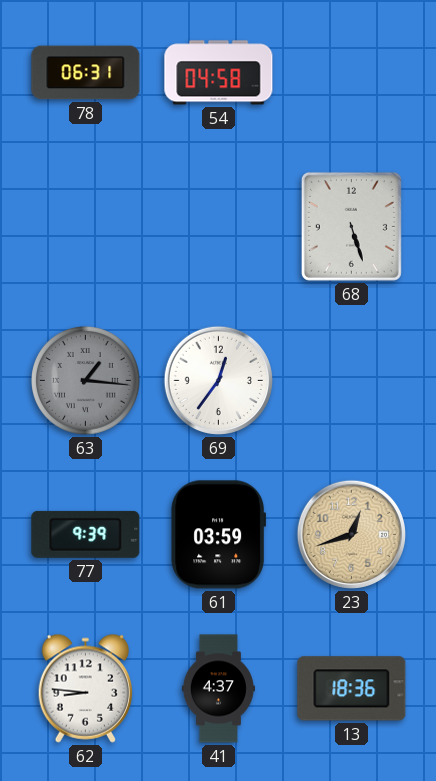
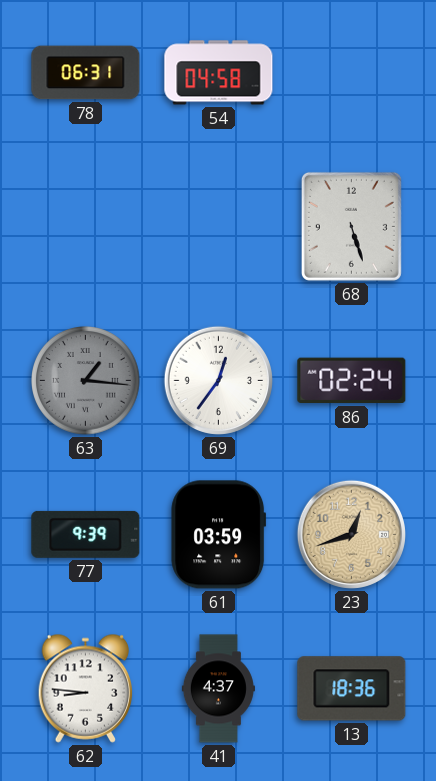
86: none -> 02:24
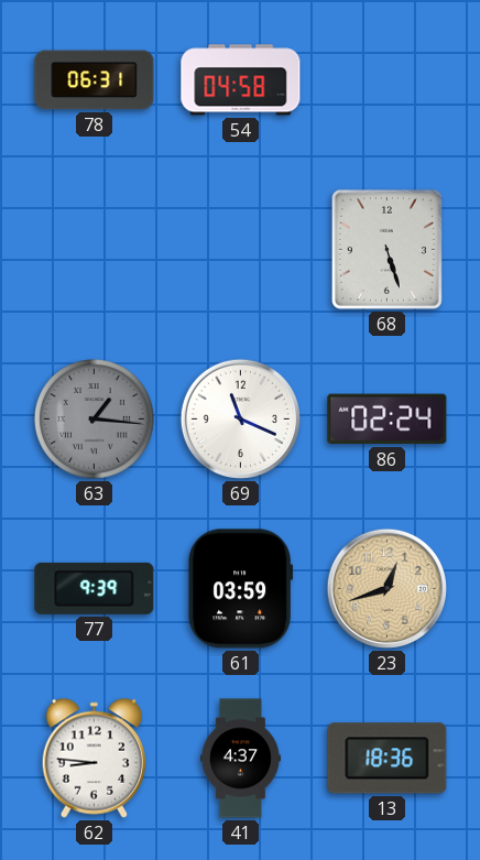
69: 12:36 -> 11:19
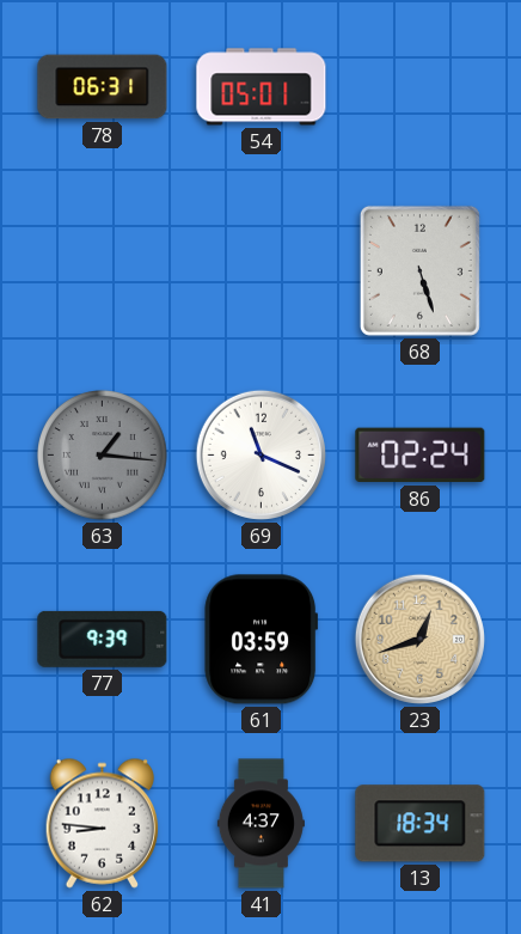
54: 04:58 -> 05:01
13: 18:36 -> 18:34
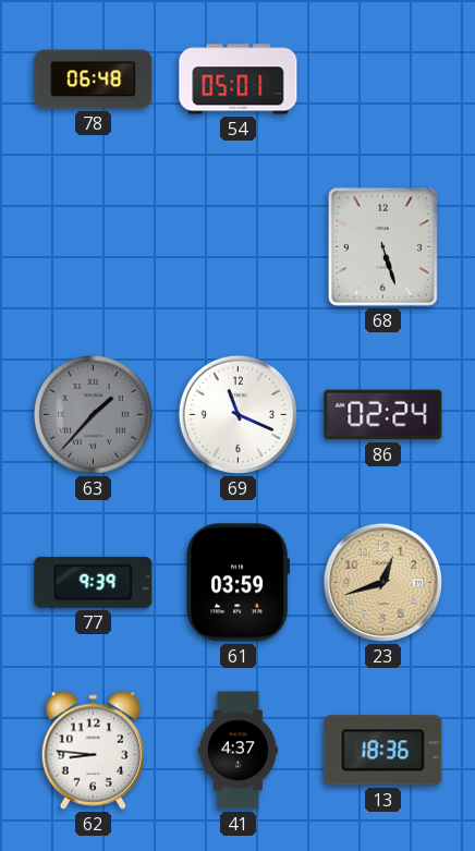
78: 06:31 -> 06:48
63: 1:16 -> 1:37
13: 18:34 -> 18:36
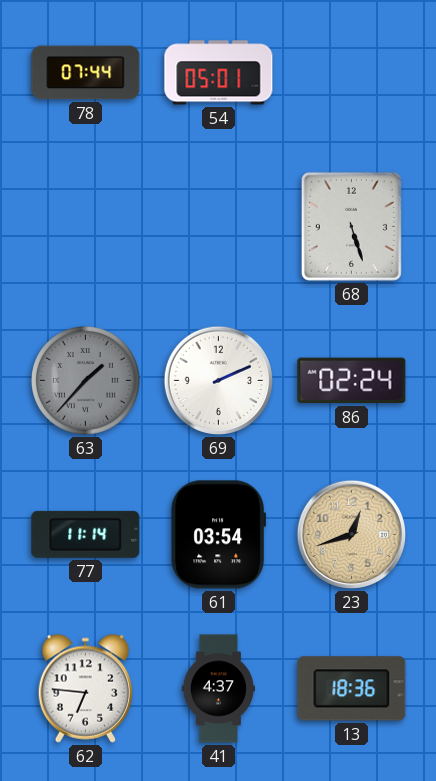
78: 06:48 -> 07:44
69: 11:19 -> 2:11
77: 9:39 -> 11:14
61: 03:59 -> 03:54
62: 8:46 -> 6:46
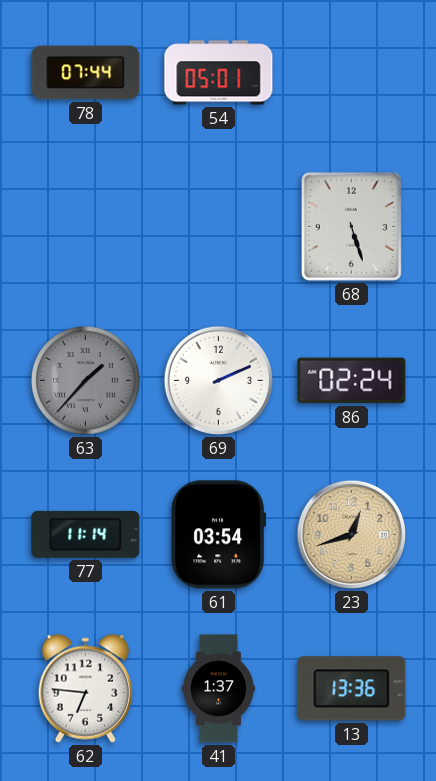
41: 4:37 -> 1:37
13: 18:36 -> 13:36
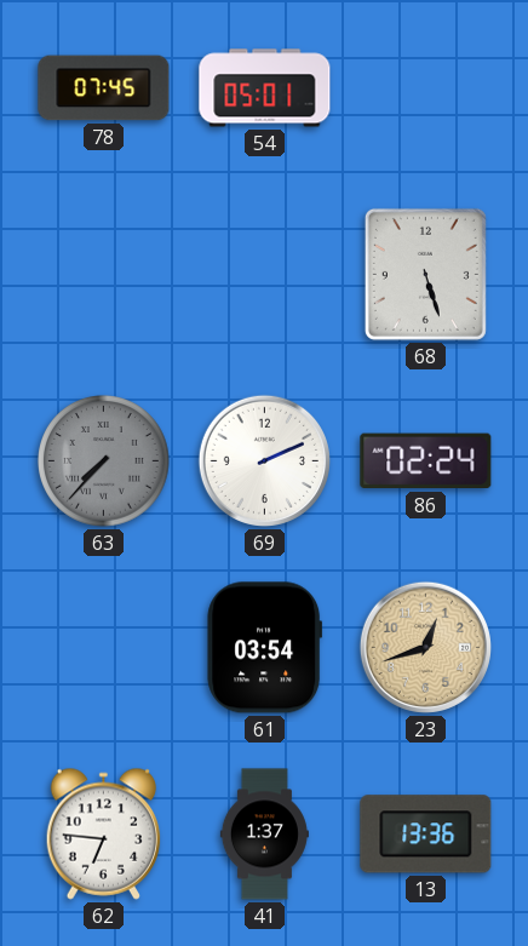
78: 07:44 -> 07:45
63: 1:37 -> 7:37
77: 11:14 -> none
